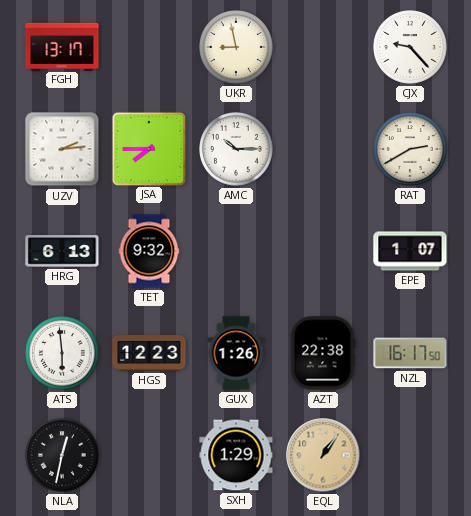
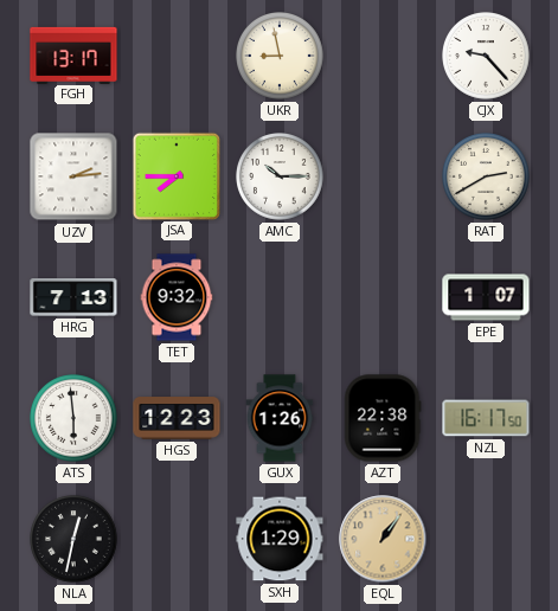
HRG: 6:13 -> 7:13
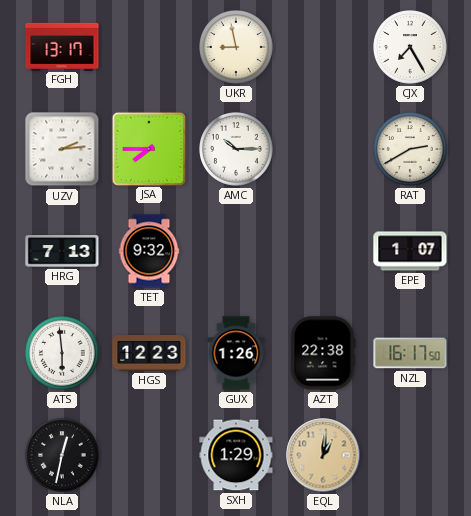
CJX: 9:23 -> 7:25
EQL: 1:06 -> 1:01
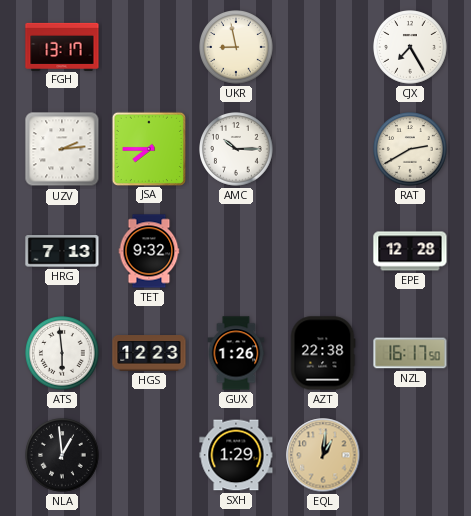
EPE: 1:07 -> 12:28
NLA: 12:32 -> 12:59
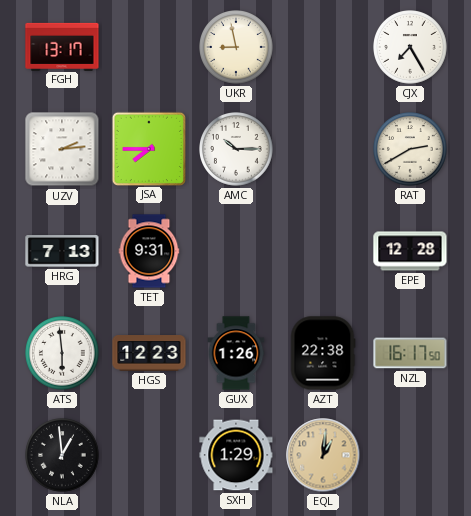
TET: 9:32 -> 9:31
